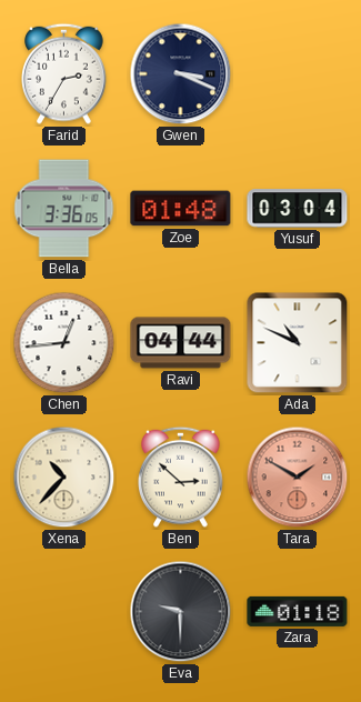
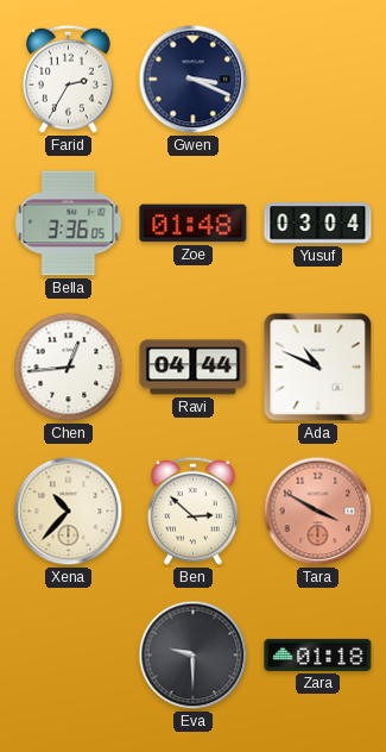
Tara: 1:50 -> 3:50
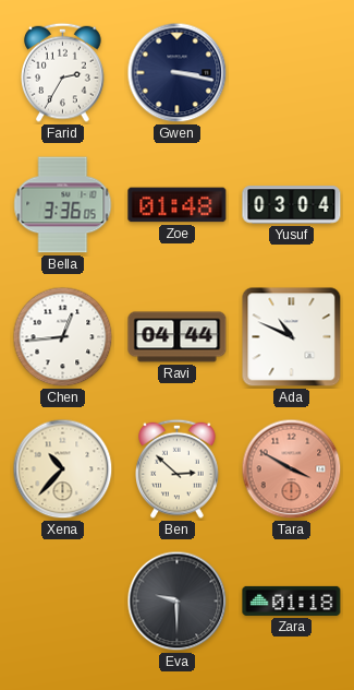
Gwen: 3:19 -> 3:17
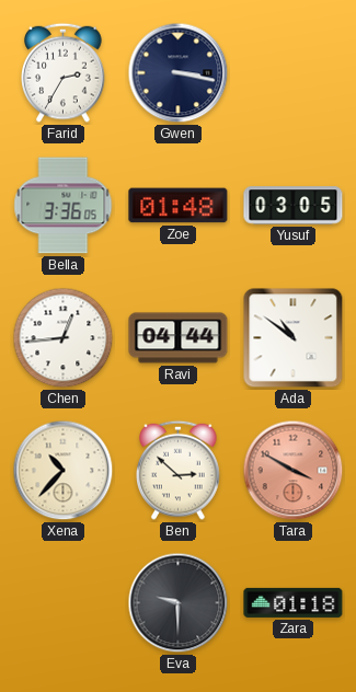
Yusuf: 03:04 -> 03:05
Ada: 10:49 -> 10:51
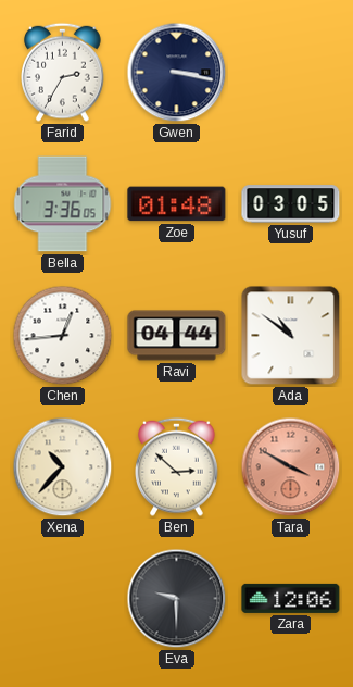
Zara: 01:18 -> 12:06
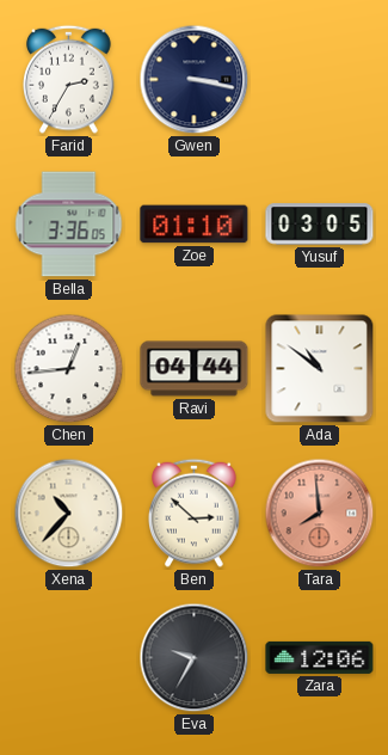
Zoe: 01:48 -> 01:10
Tara: 3:50 -> 7:59
Eva: 9:30 -> 9:35
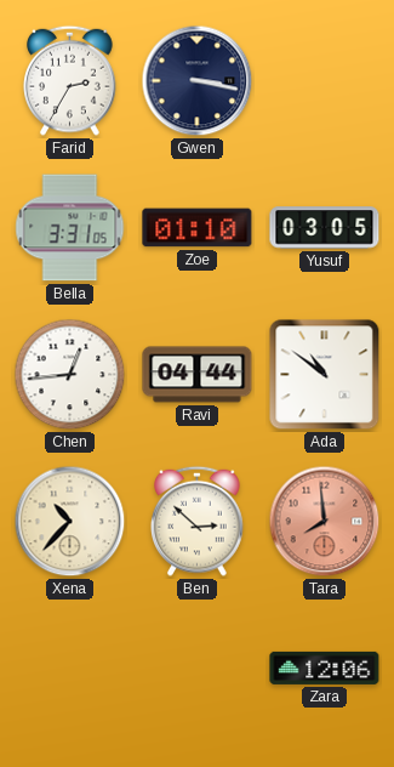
Bella: 3:36 -> 3:31
Eva: 9:35 -> none
